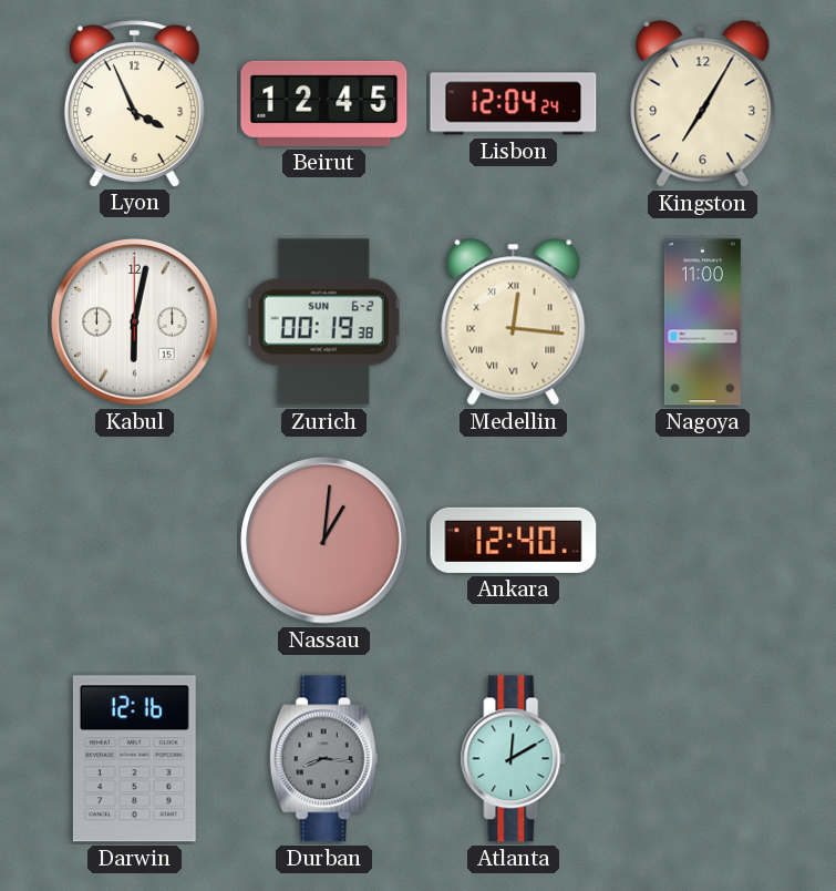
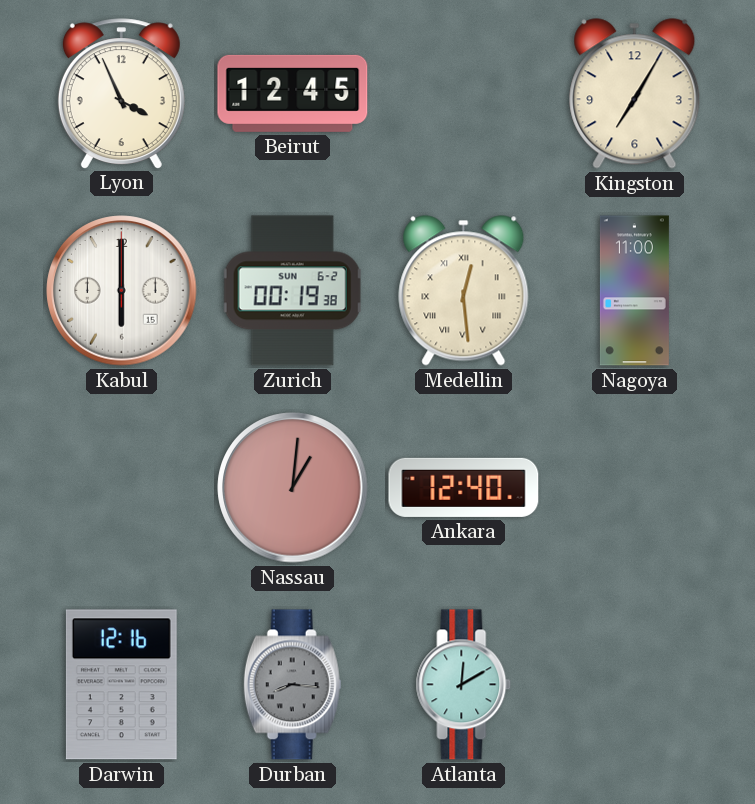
Lisbon: 12:04 -> none
Kabul: 6:02 -> 6:00
Medellin: 12:16 -> 12:29
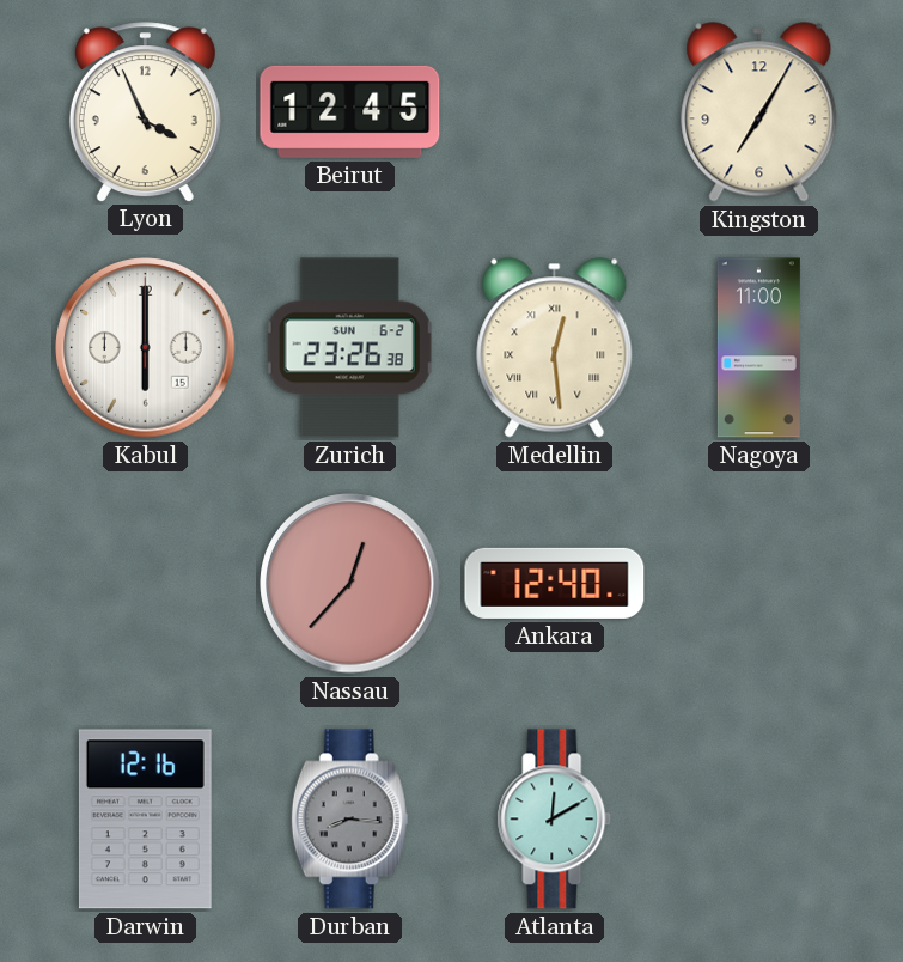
Zurich: 00:19 -> 23:26
Nassau: 1:01 -> 12:37
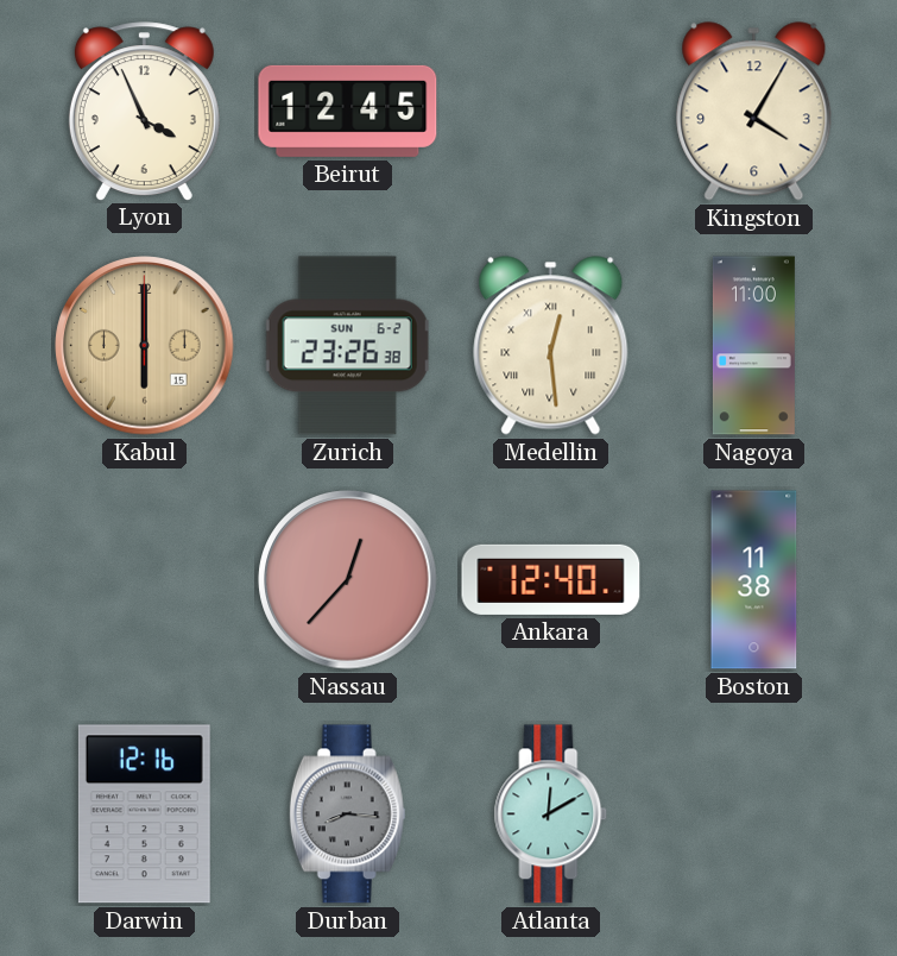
Kingston: 7:05 -> 4:05
Kabul dial: white -> champagne
Boston: none -> 11:38
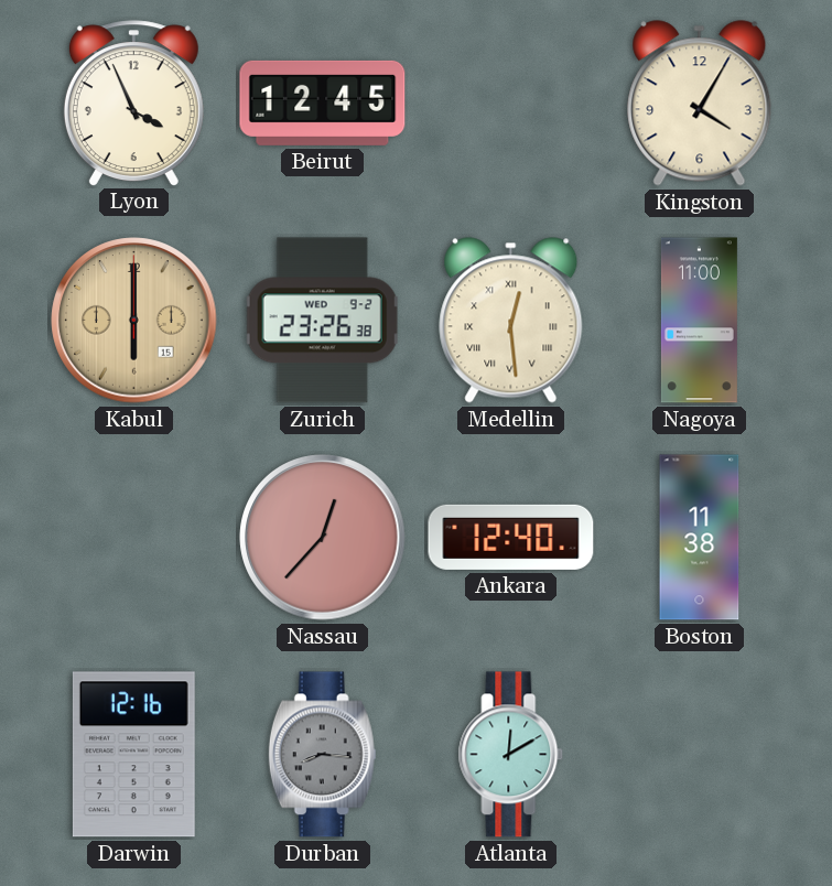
Zurich date: SUN 6-2 -> WED 9-2
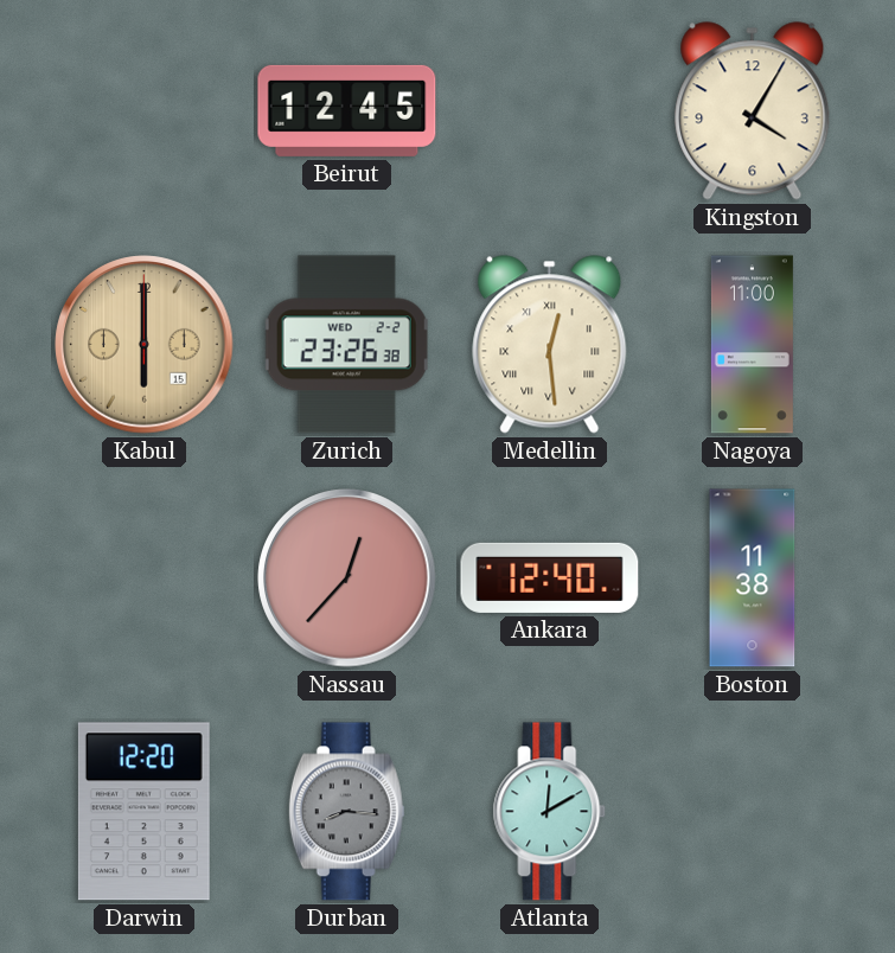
Lyon: 3:56 -> none
Zurich date: WED 9-2 -> WED 2-2
Darwin: 12:16 -> 12:20
